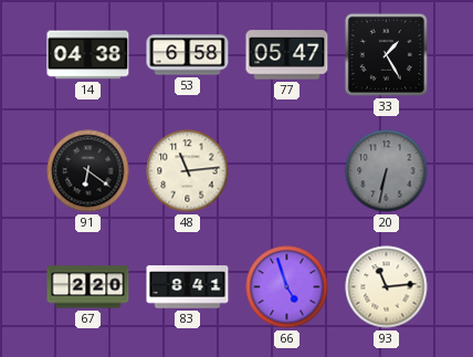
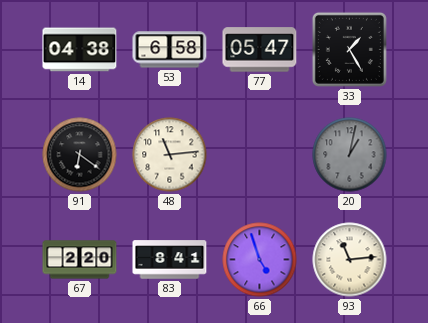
20: 6:32 -> 1:02
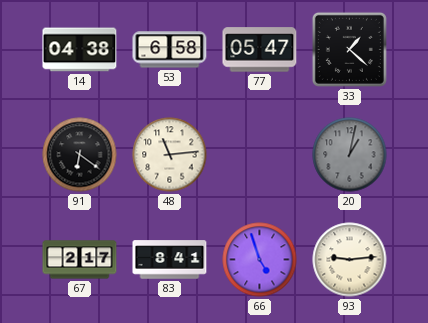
33: 1:25 -> 1:22
67: 2:20 -> 2:17
93: 11:14 -> 9:14
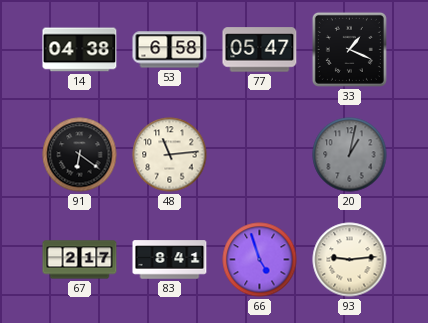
33: 1:22 -> 1:19
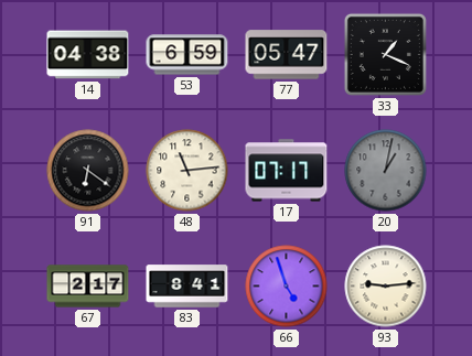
53: 6:58 -> 6:59
17: none -> 07:17
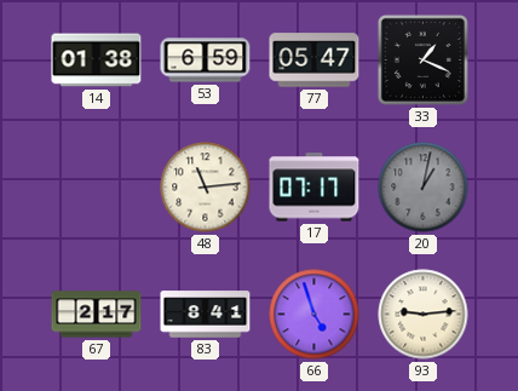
14: 04:38 -> 01:38
91: 6:21 -> none
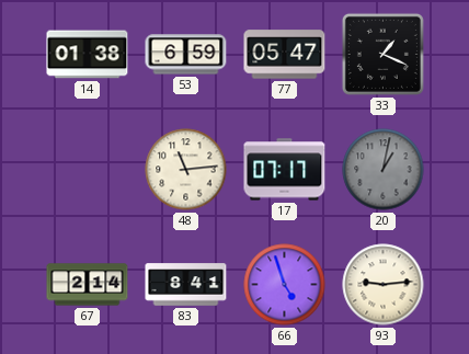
67: 2:17 -> 2:14
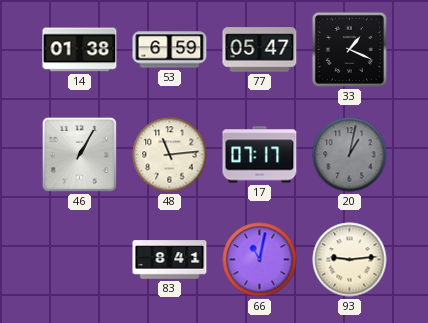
46: none -> 1:05
67: 2:14 -> none
66: 4:57 -> 11:02
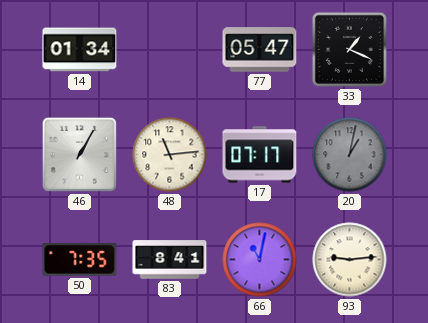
14: 01:38 -> 01:34
53: 6:59 -> none
50: none -> 7:35
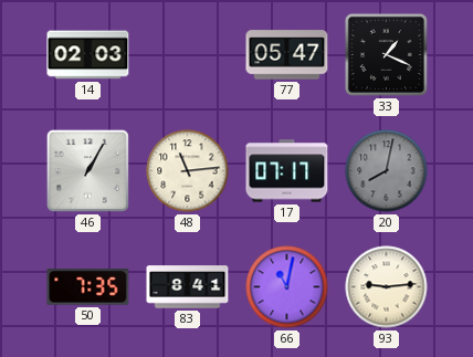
14: 01:34 -> 02:03
20: 1:02 -> 8:02
